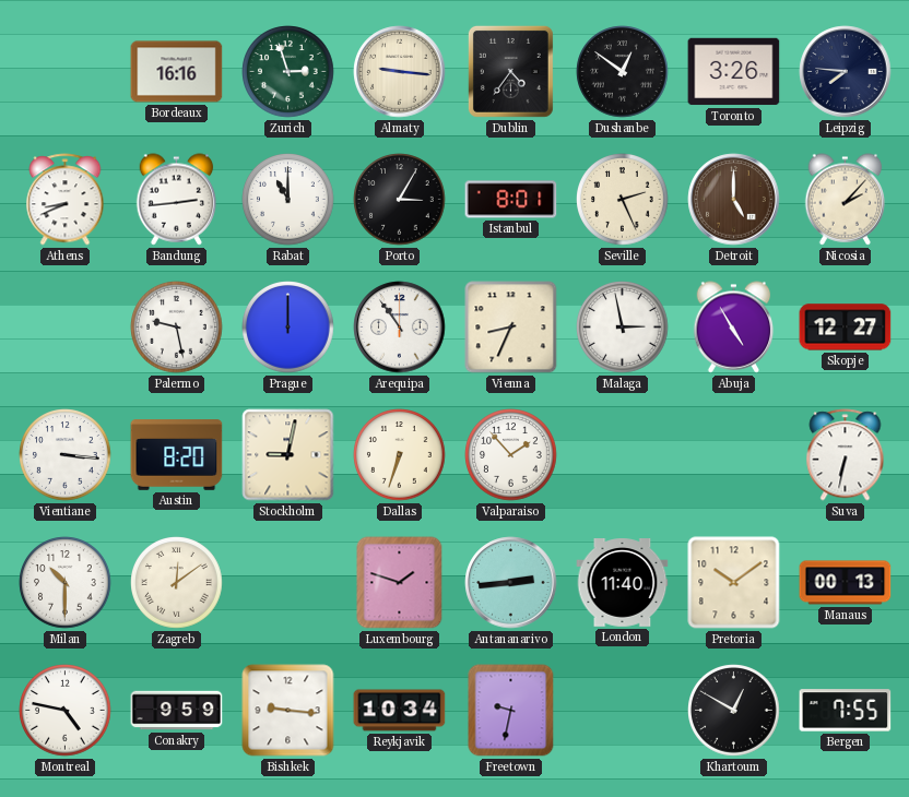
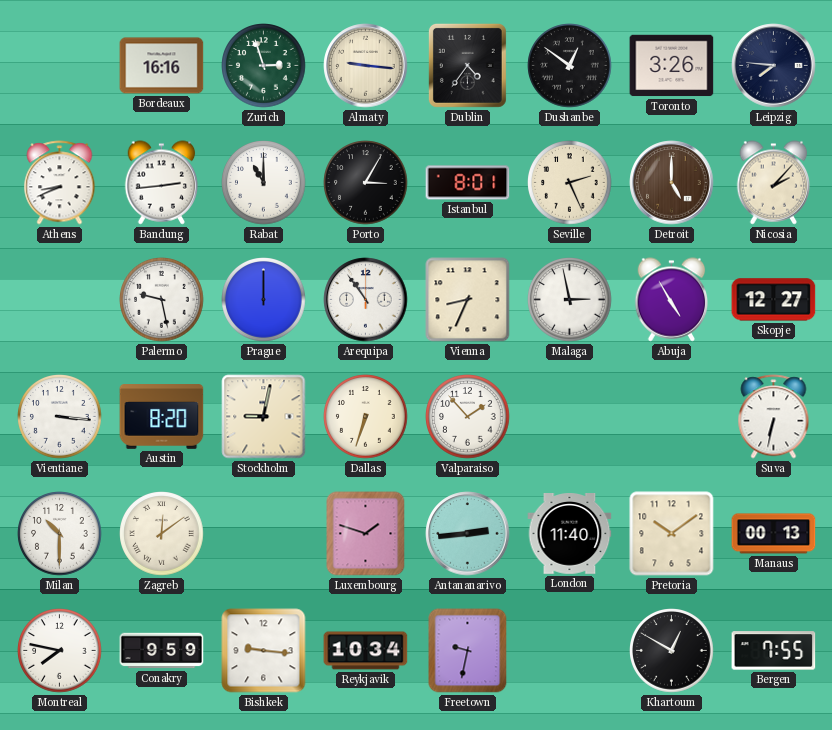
Montreal: 4:47 -> 7:47
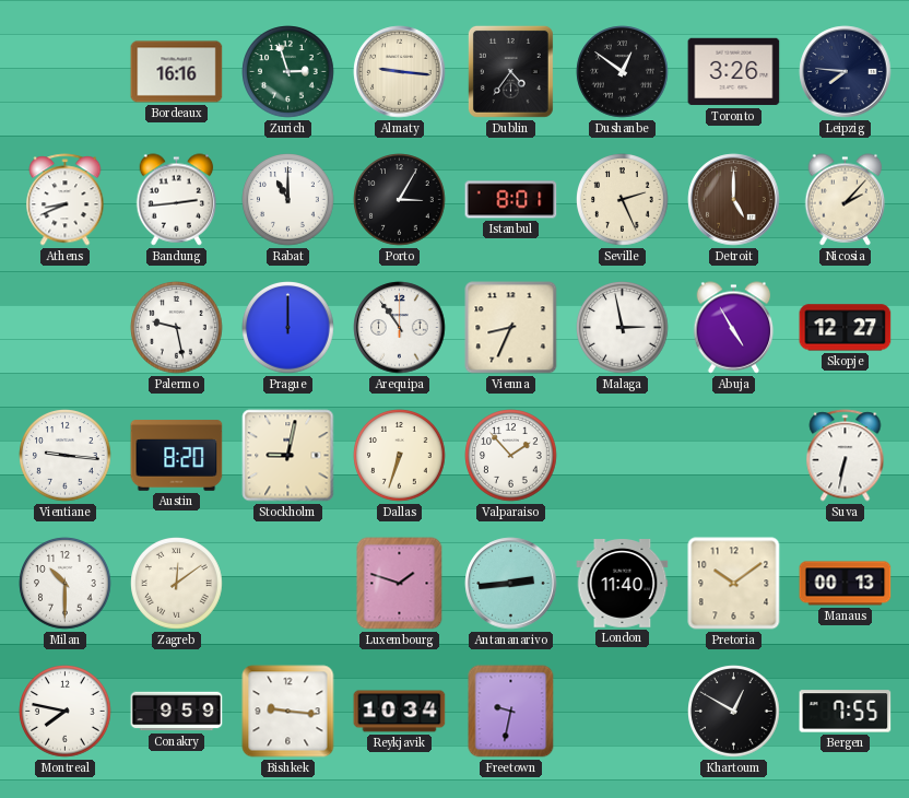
Vientiane: 3:16 -> 9:16
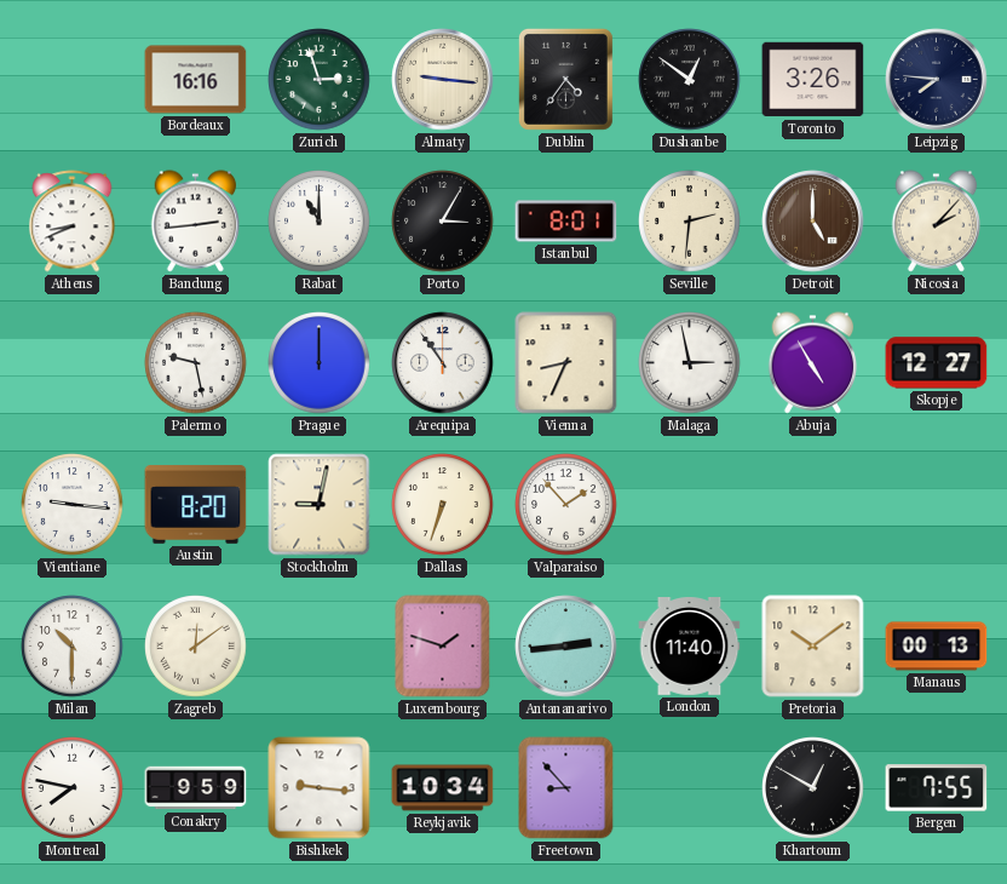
Seville: 2:26 -> 2:31
Suva: 6:32 -> none
Freetown: 9:32 -> 8:53
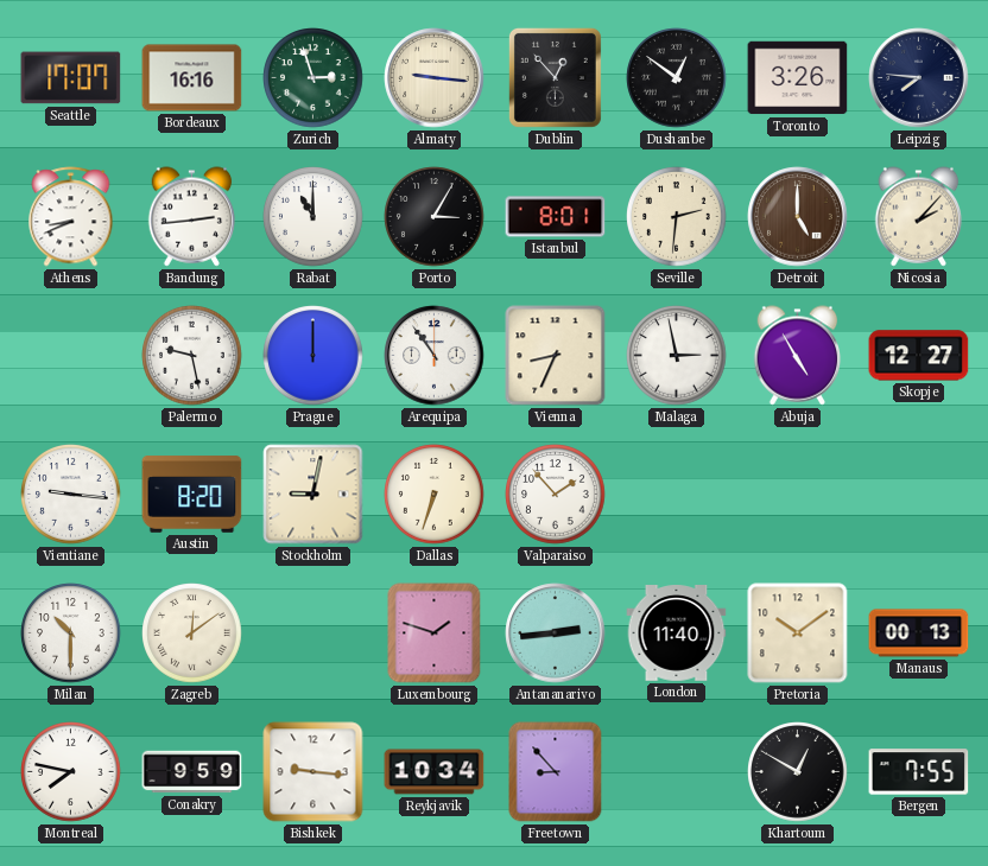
Seattle: none -> 17:07
Dublin: 4:36 -> 12:53
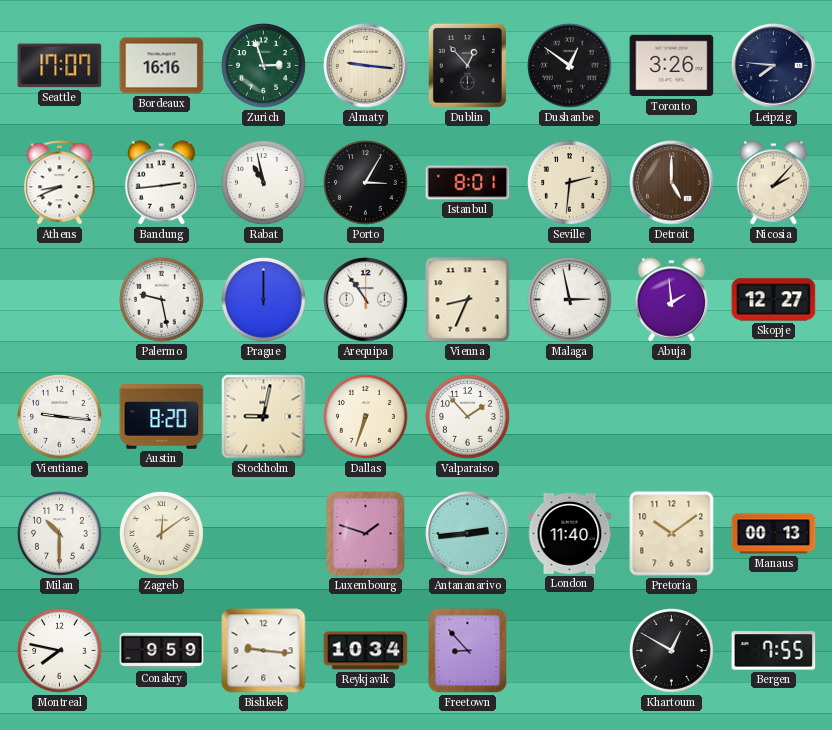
Rabat: 11:00 -> 10:58
Abuja: 4:55 -> 1:59
